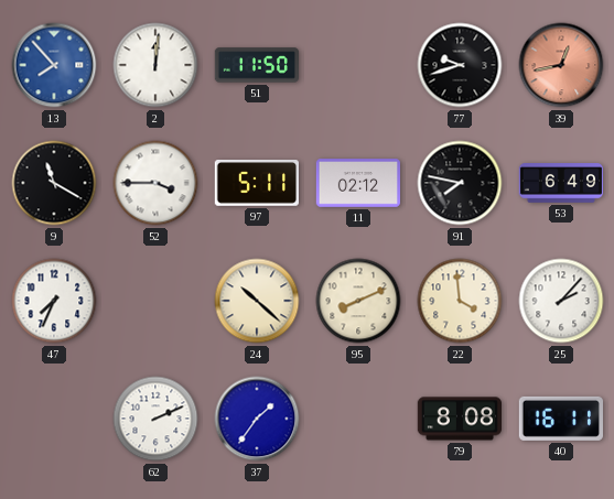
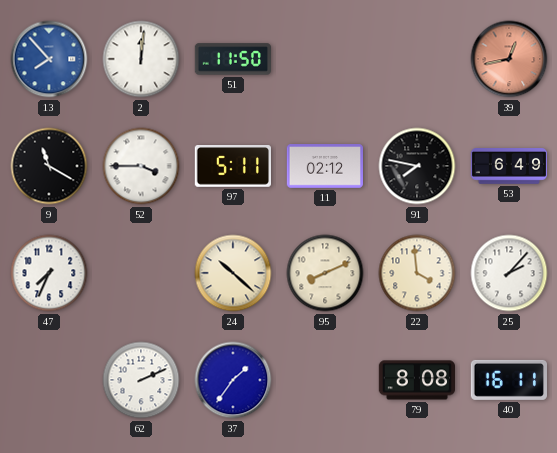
77: 9:42 -> none
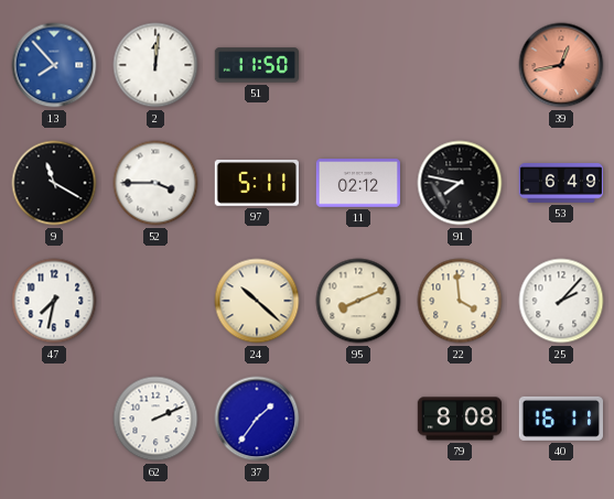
47: 7:34 -> 7:32
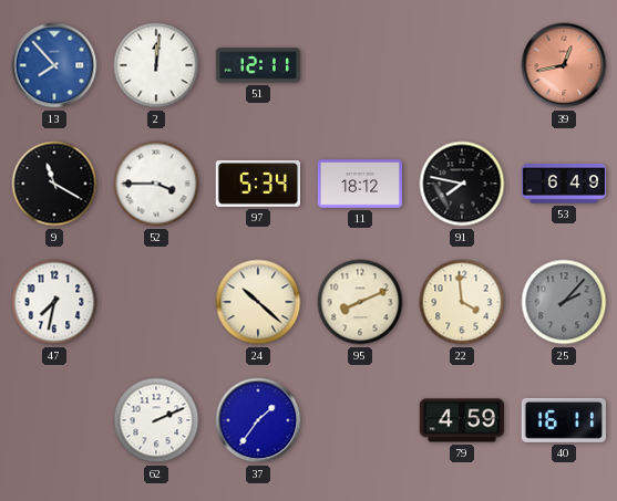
51: 11:50 -> 12:11
97: 5:11 -> 5:34
11: 02:12 -> 18:12
25 dial: white -> grey
79: 8:08 -> 4:59
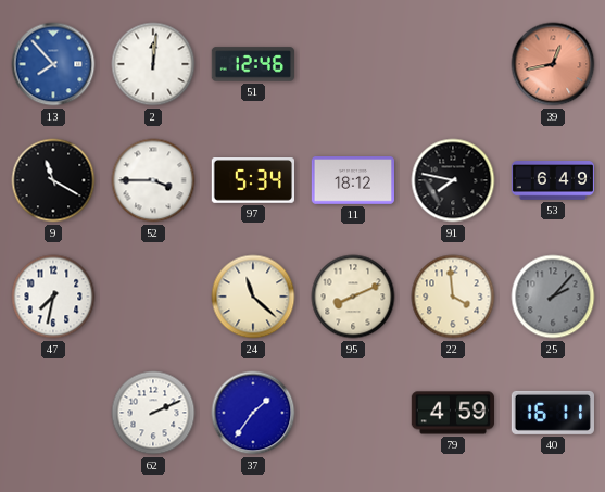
51: 12:11 -> 12:46
24: 10:22 -> 11:22
